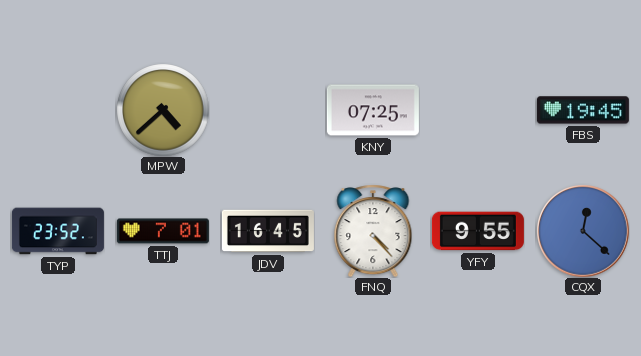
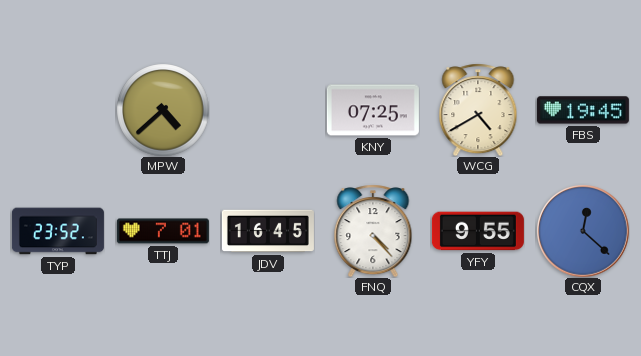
WCG: none -> 4:40
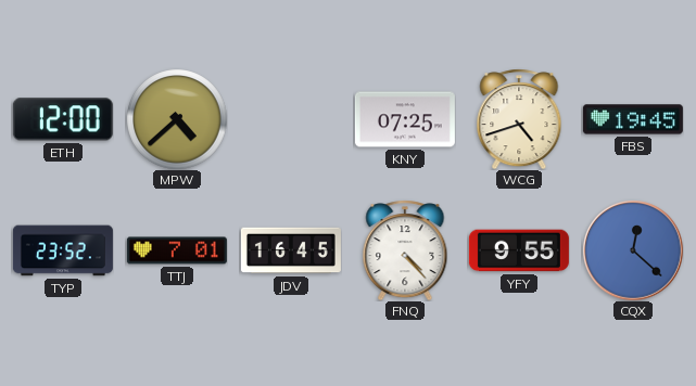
ETH: none -> 12:00
WCG: 4:40 -> 4:42
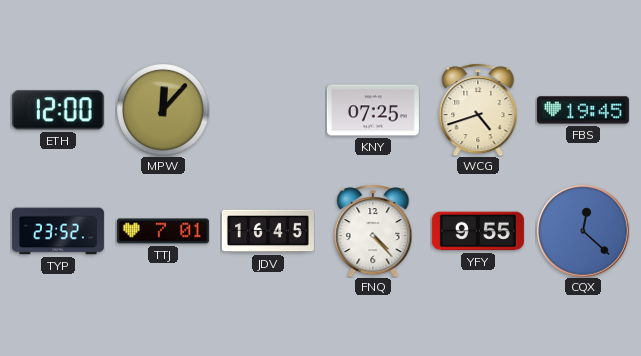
MPW: 4:38 -> 12:07
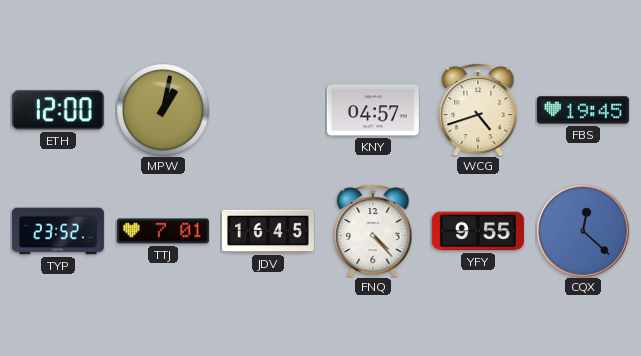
MPW: 12:07 -> 1:02
KNY: 07:25 -> 04:57
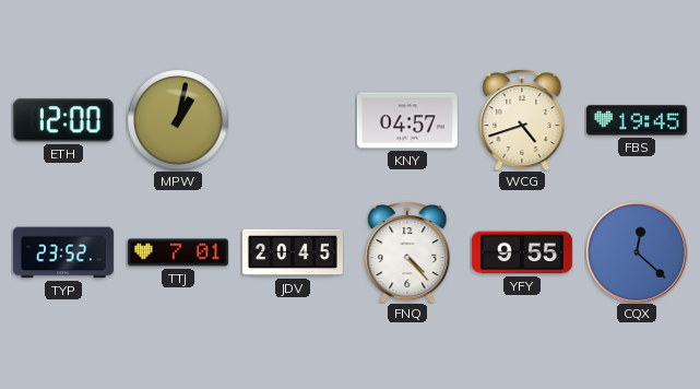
JDV: 16:45 -> 20:45
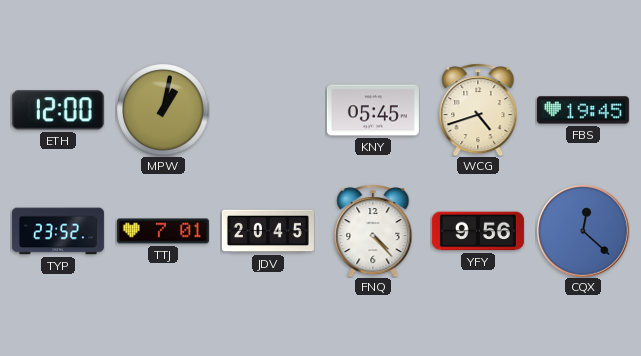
KNY: 04:57 -> 05:45
YFY: 9:55 -> 9:56
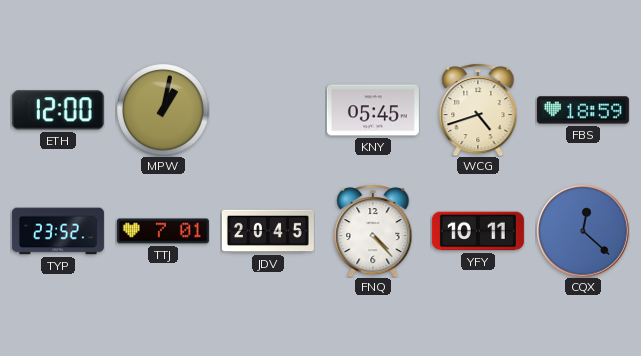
FBS: 19:45 -> 18:59
YFY: 9:56 -> 10:11
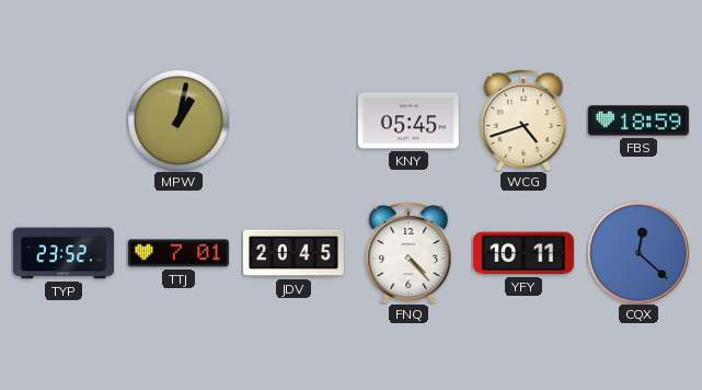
ETH: 12:00 -> none
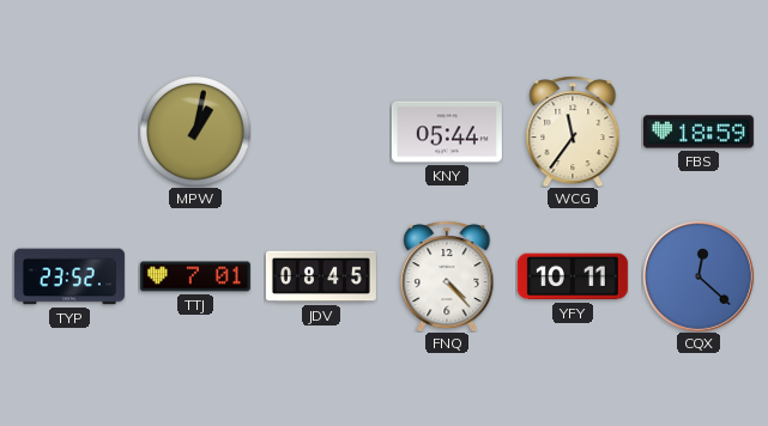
KNY: 05:45 -> 05:44
WCG: 4:42 -> 11:36
JDV: 20:45 -> 08:45
